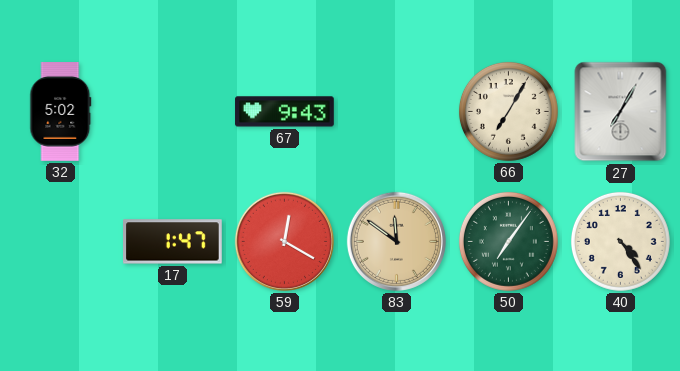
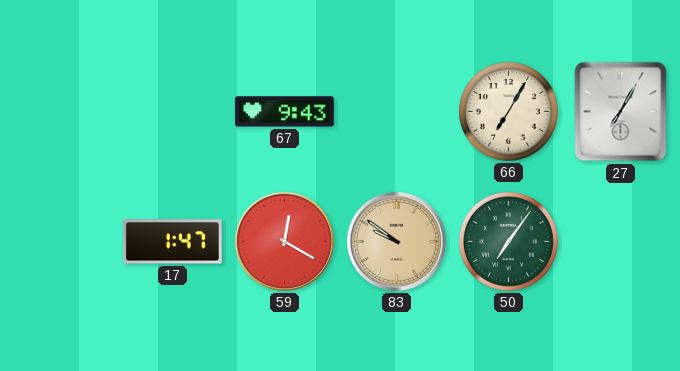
32: 5:02 -> none
83: 11:51 -> 9:51
40: 4:24 -> none
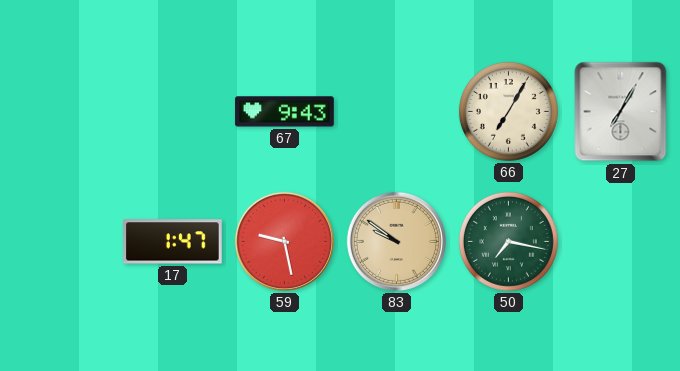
59: 12:20 -> 9:28
50: 7:06 -> 7:17
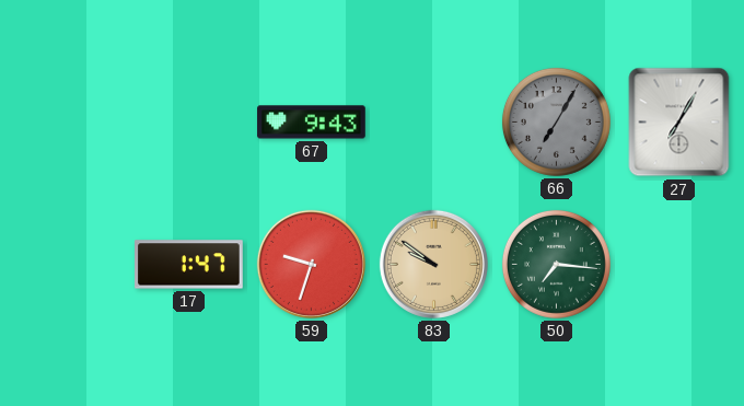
66 dial: cream -> grey
59: 9:28 -> 9:33
50: 7:17 -> 7:16
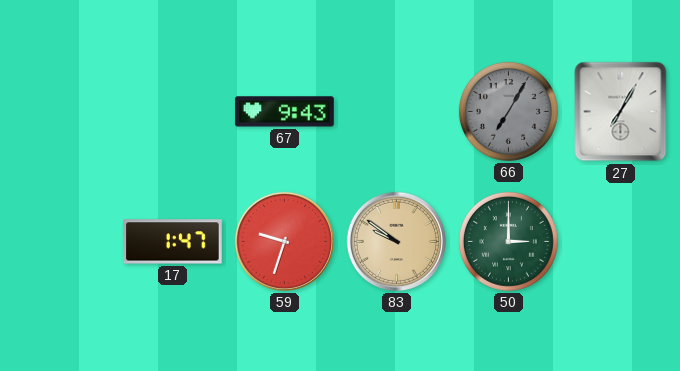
50: 7:16 -> 3:00
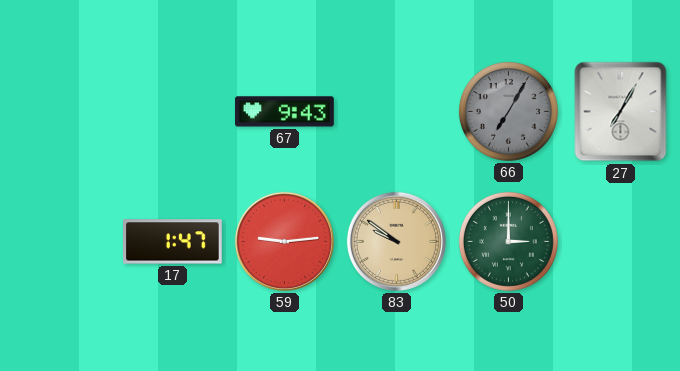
59: 9:33 -> 9:14
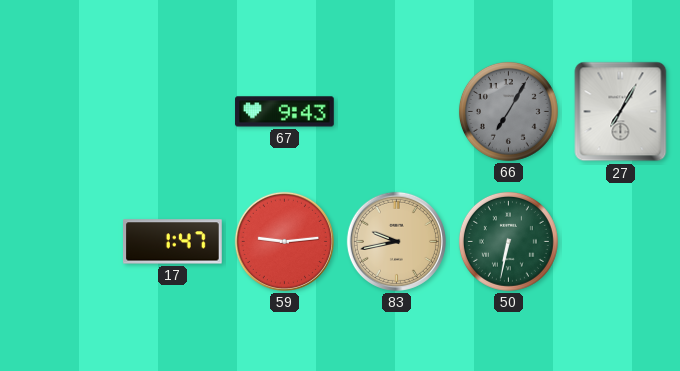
83: 9:51 -> 9:43
50: 3:00 -> 6:32
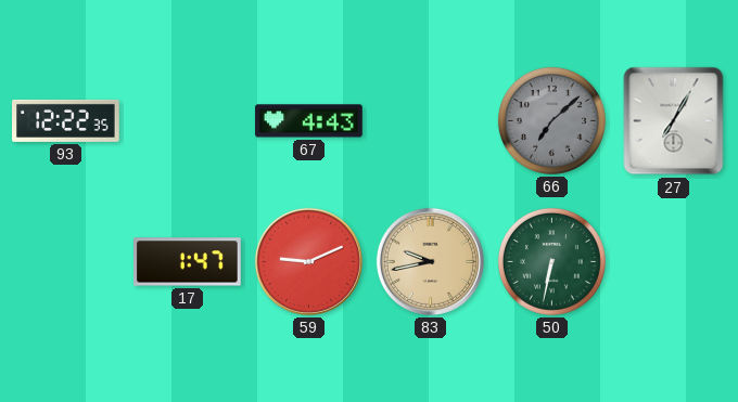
93: none -> 12:22
67: 9:43 -> 4:43
66: 7:05 -> 7:08
59: 9:14 -> 9:11
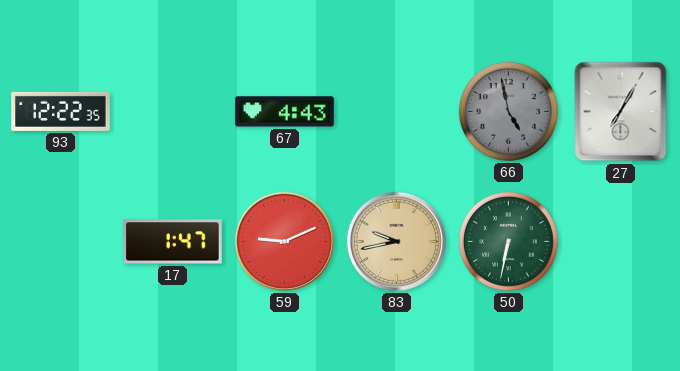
66: 7:08 -> 4:58
